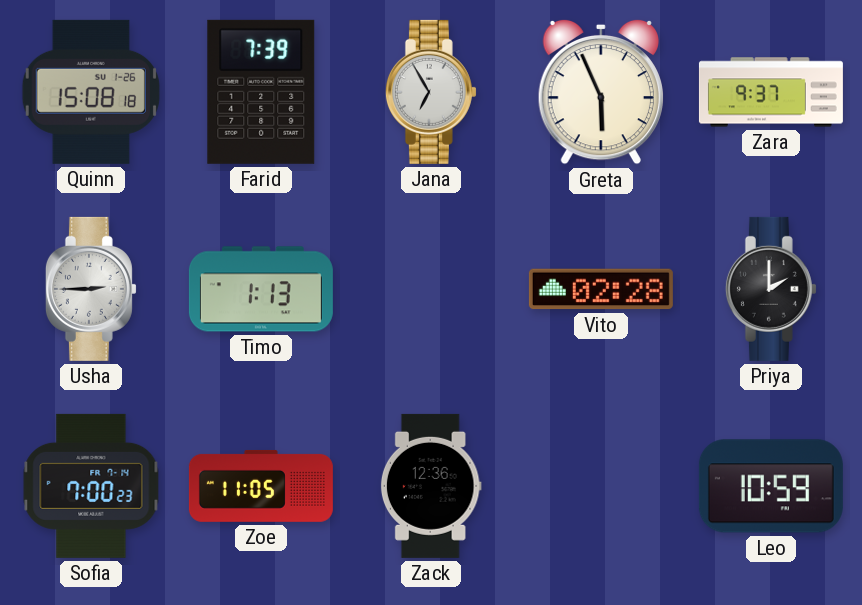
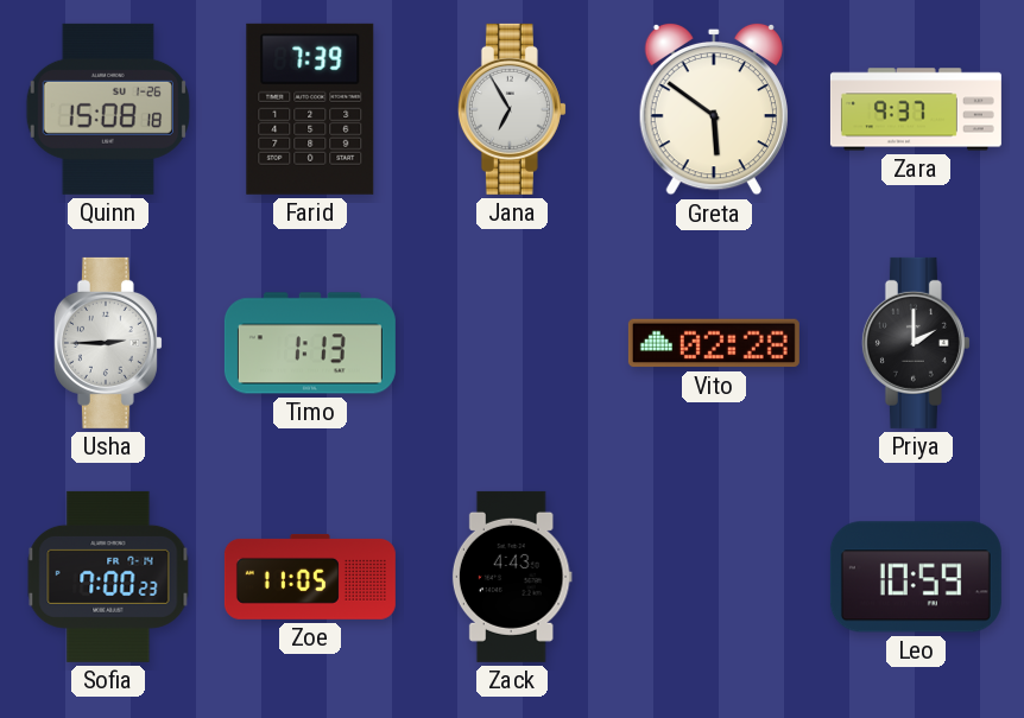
Greta: 5:56 -> 5:51
Zack: 12:36 -> 4:43
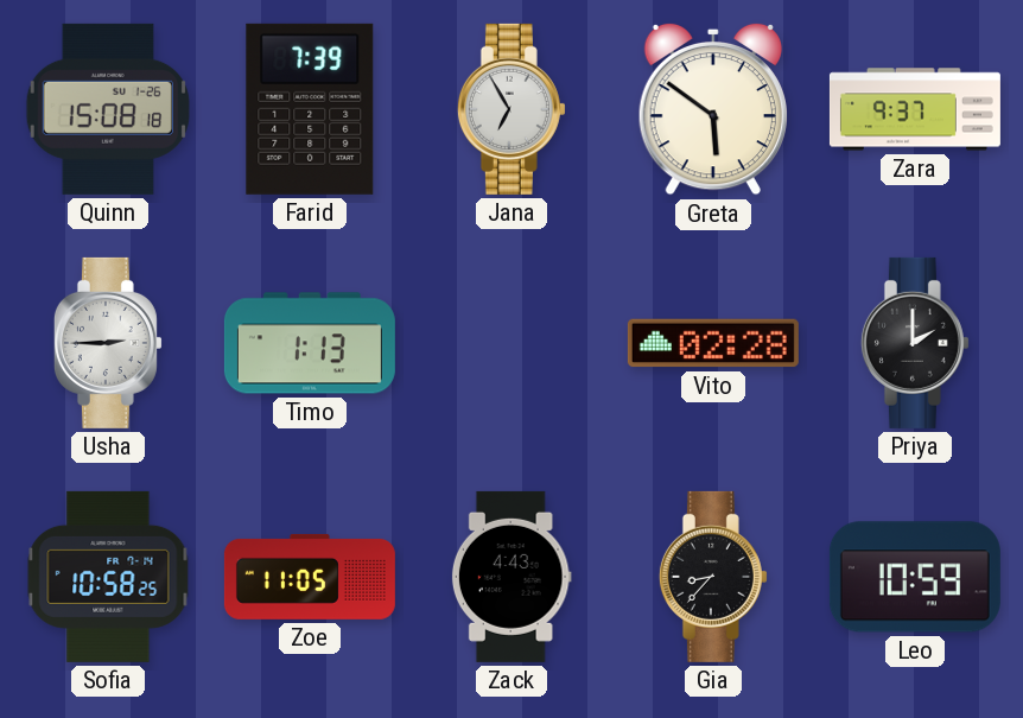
Sofia: 7:00 -> 10:58
Gia: none -> 8:37
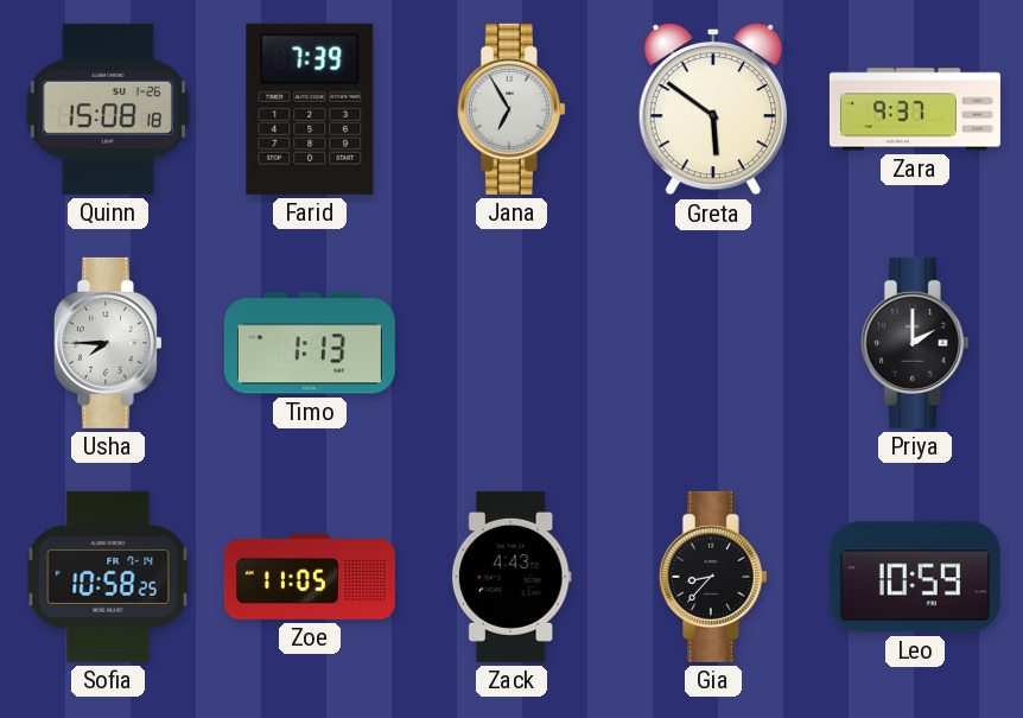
Usha: 2:45 -> 7:45
Vito: 02:28 -> none
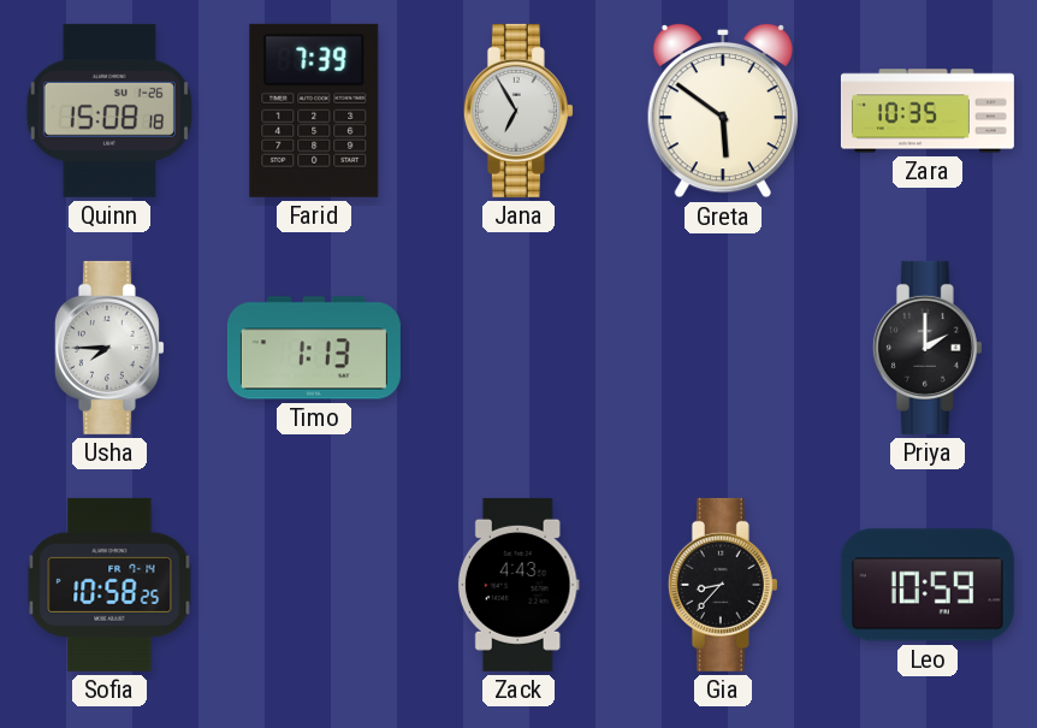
Zara: 9:37 -> 10:35
Zoe: 11:05 -> none
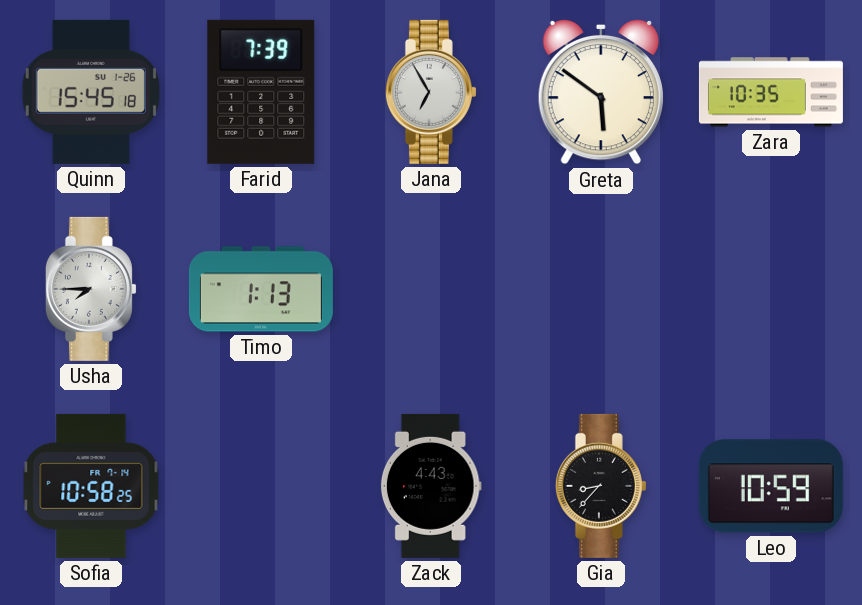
Quinn: 15:08 -> 15:45
Priya: 2:00 -> none
